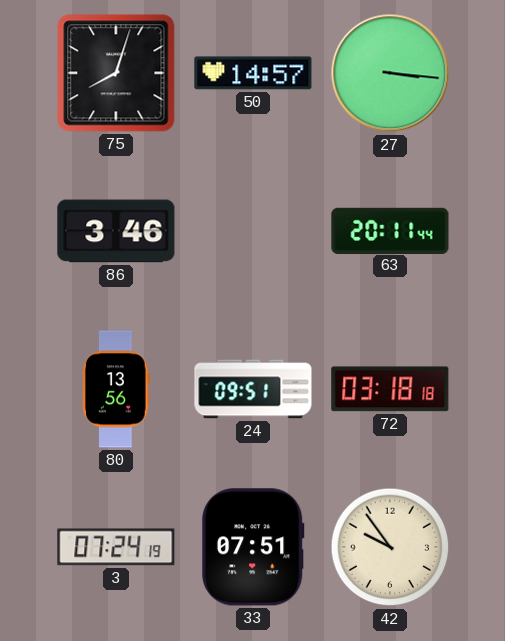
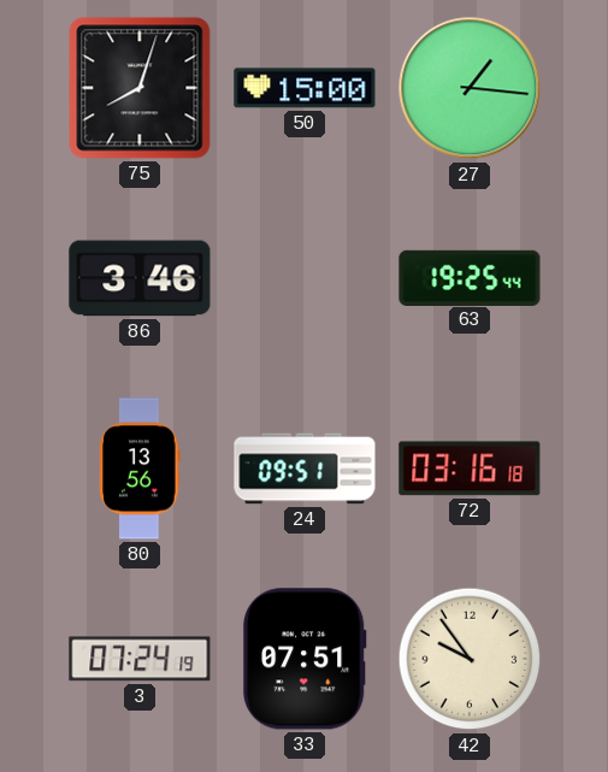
50: 14:57 -> 15:00
27: 3:16 -> 1:16
63: 20:11 -> 19:25
72: 03:18 -> 03:16
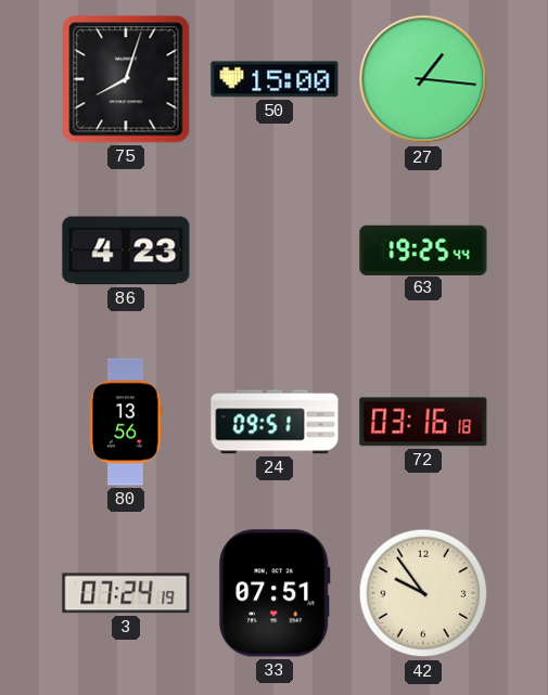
86: 3:46 -> 4:23
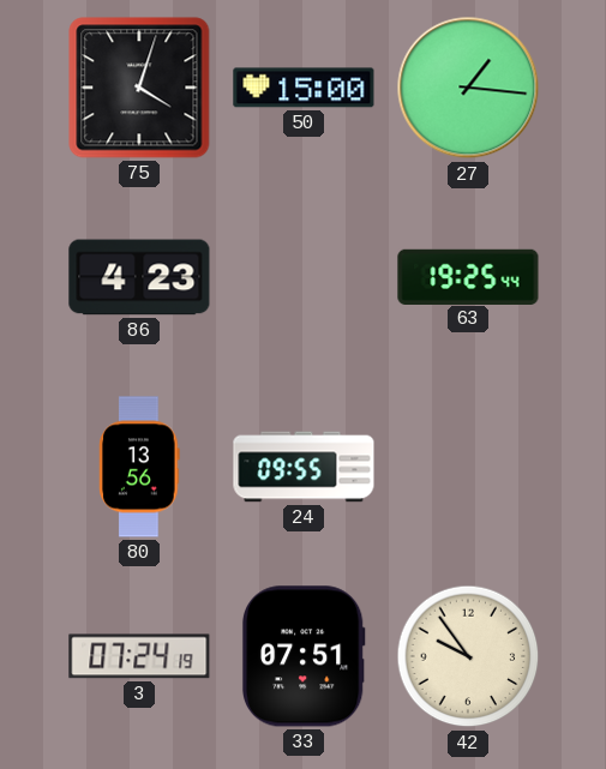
75: 8:03 -> 4:03
24: 09:51 -> 09:55
72: 03:16 -> none
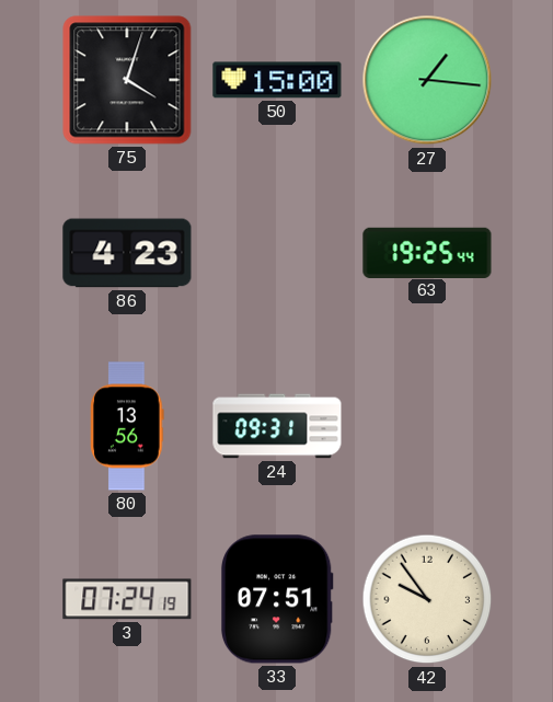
24: 09:55 -> 09:31
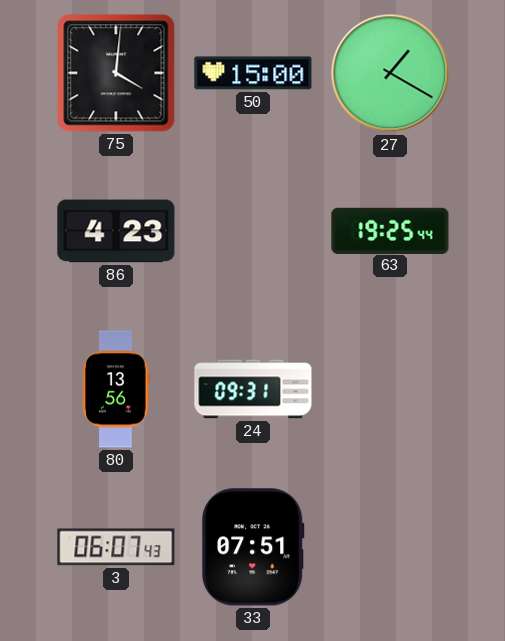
75: 4:03 -> 4:01
27: 1:16 -> 1:20
3: 07:24 -> 06:07
42: 9:54 -> none
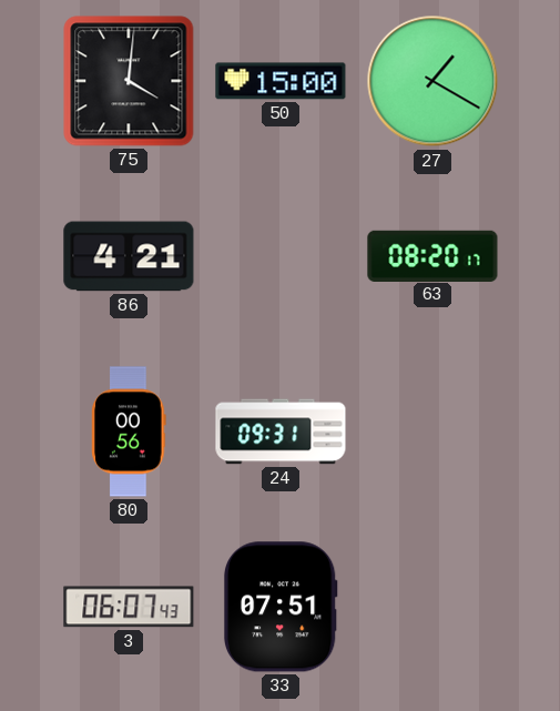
86: 4:23 -> 4:21
63: 19:25 -> 08:20
80: 13:56 -> 00:56
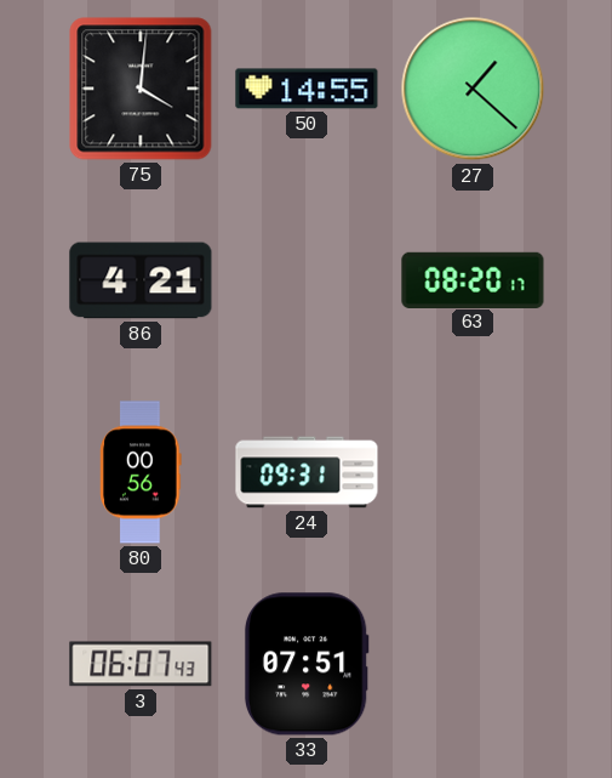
50: 15:00 -> 14:55
27: 1:20 -> 1:22
